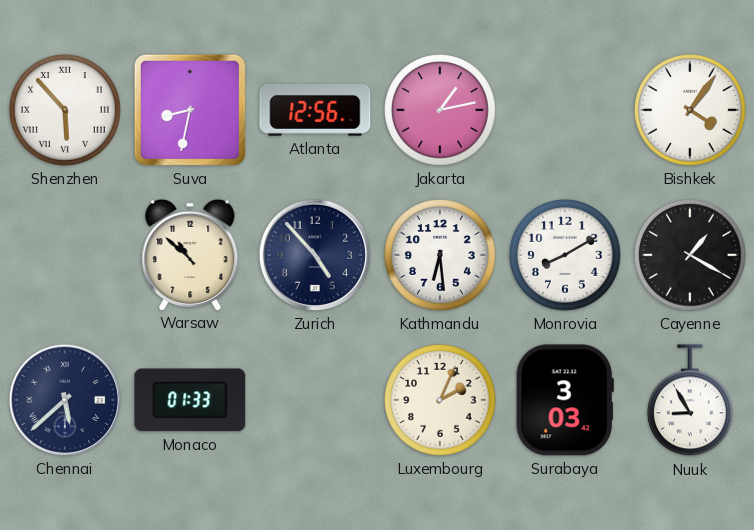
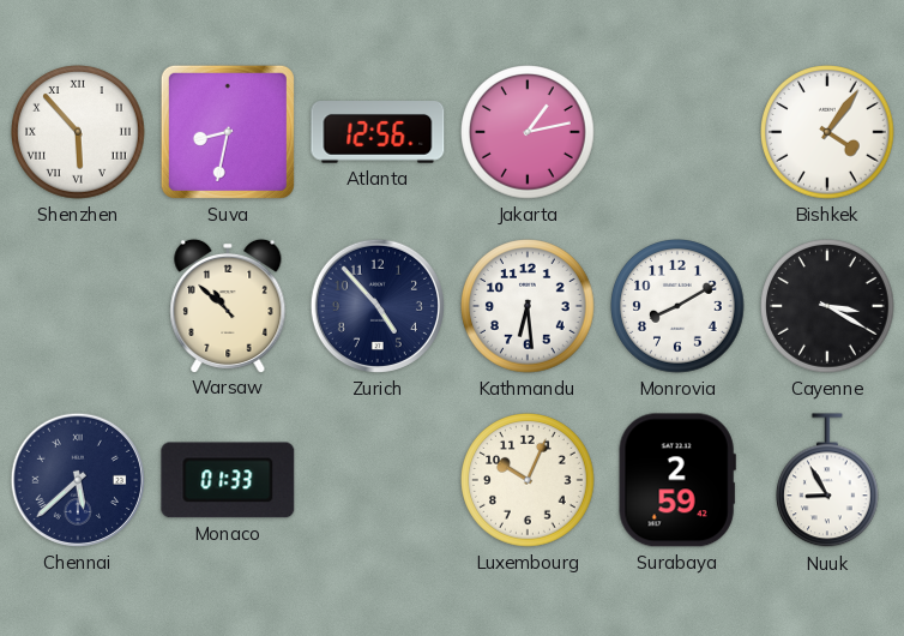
Cayenne: 1:20 -> 3:20
Luxembourg: 2:04 -> 10:04
Surabaya: 3:03 -> 2:59
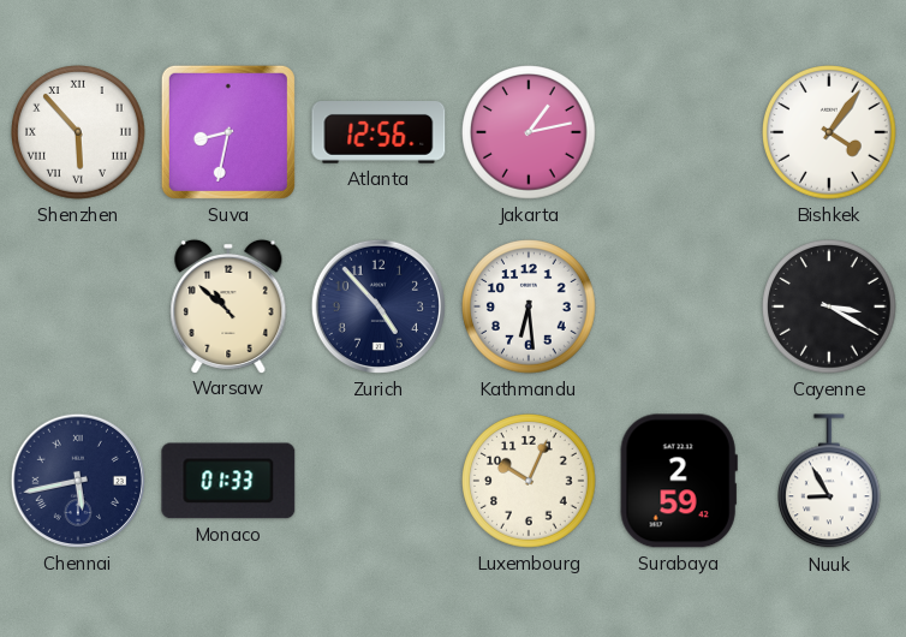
Monrovia: 8:10 -> none
Chennai: 5:38 -> 5:43
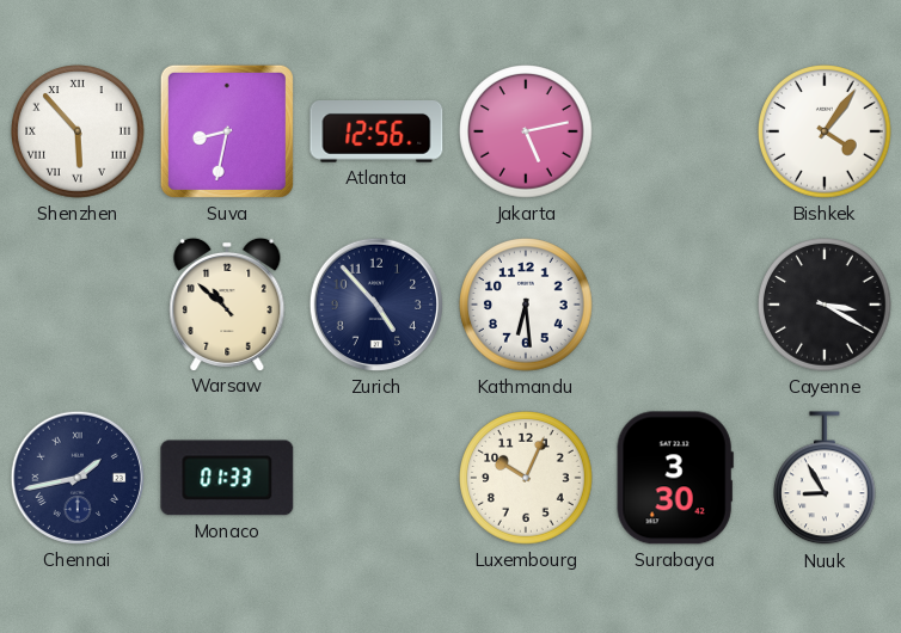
Jakarta: 1:13 -> 5:13
Chennai: 5:43 -> 1:43
Surabaya: 2:59 -> 3:30
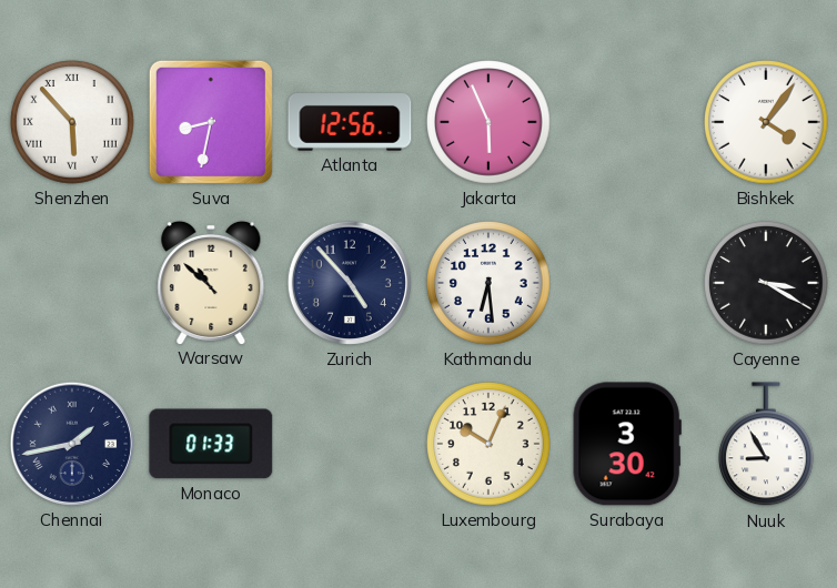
Jakarta: 5:13 -> 5:56
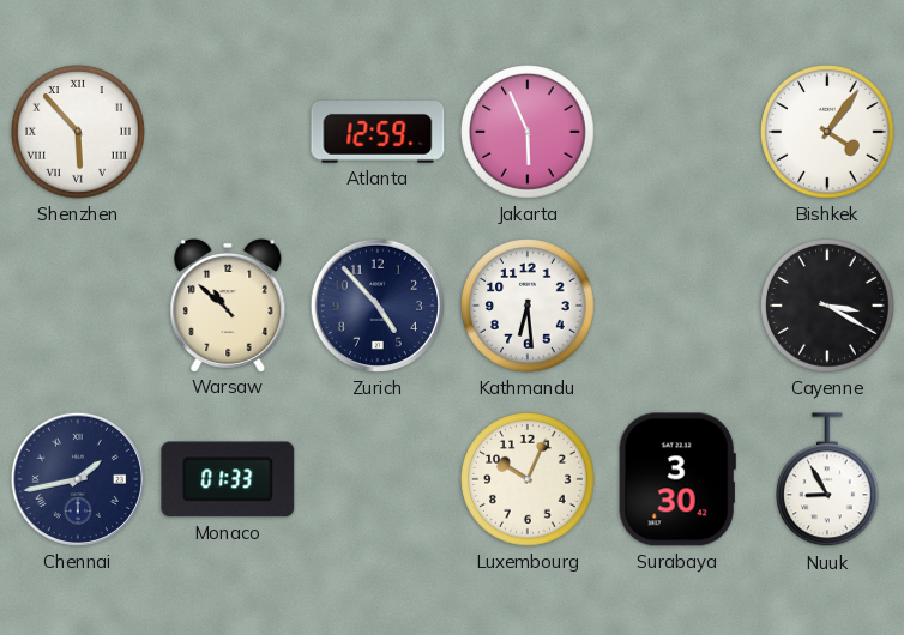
Suva: 8:32 -> none
Atlanta: 12:56 -> 12:59
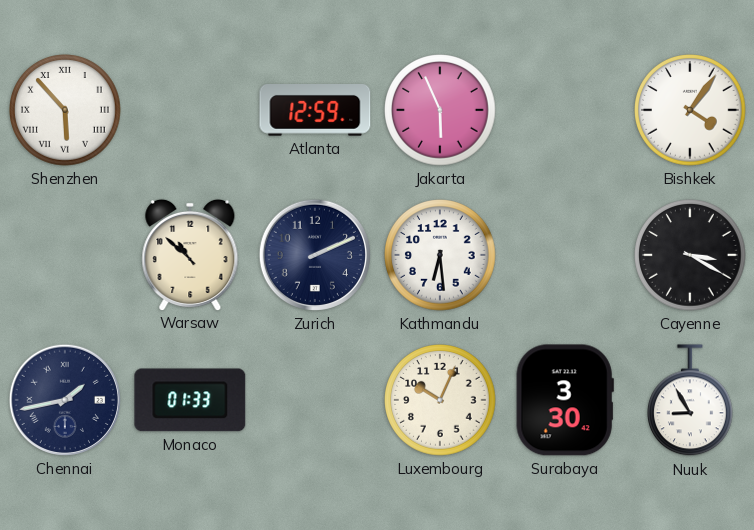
Zurich: 4:53 -> 2:11
